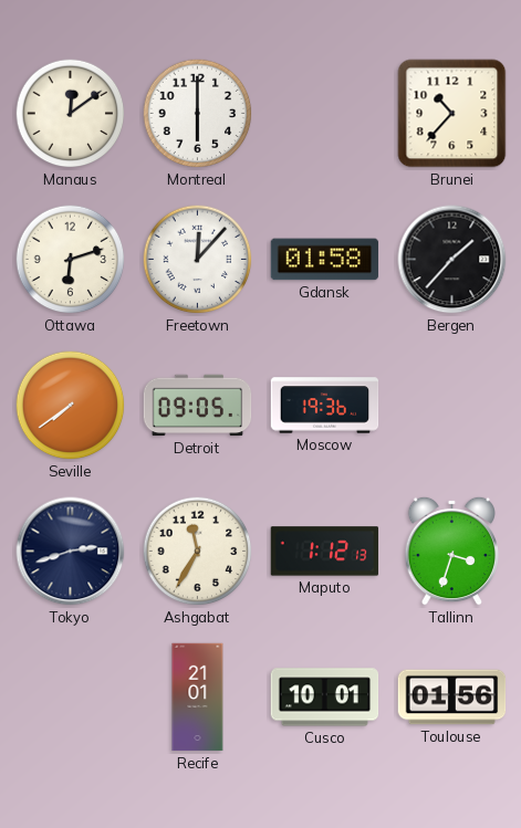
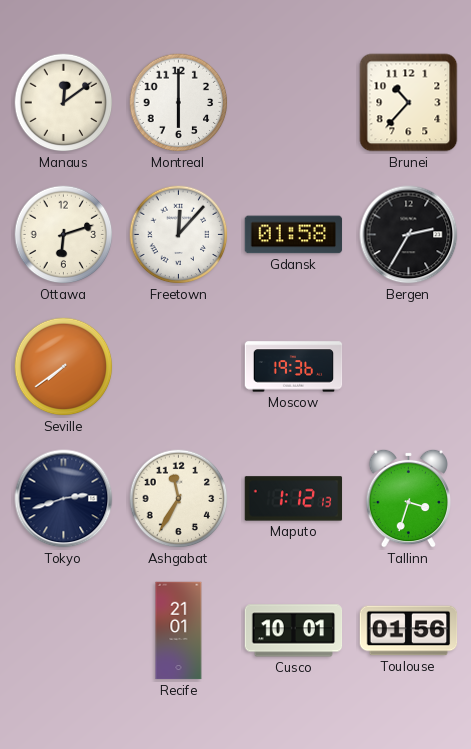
Bergen: 1:37 -> 2:35
Detroit: 09:05 -> none
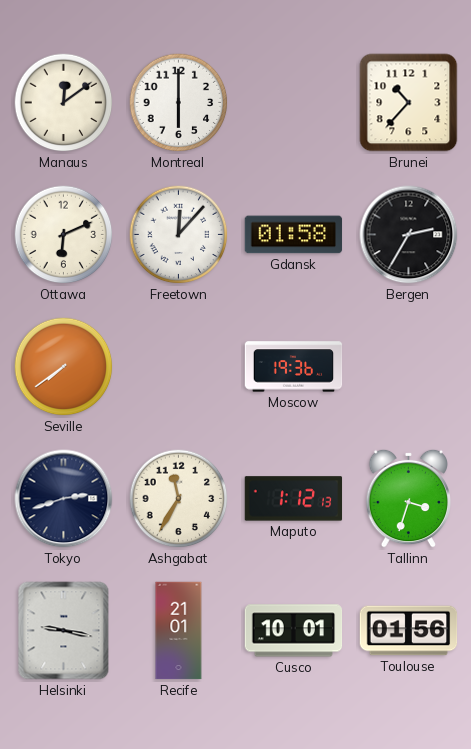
Ottawa: 6:12 -> 6:11
Helsinki: none -> 9:17
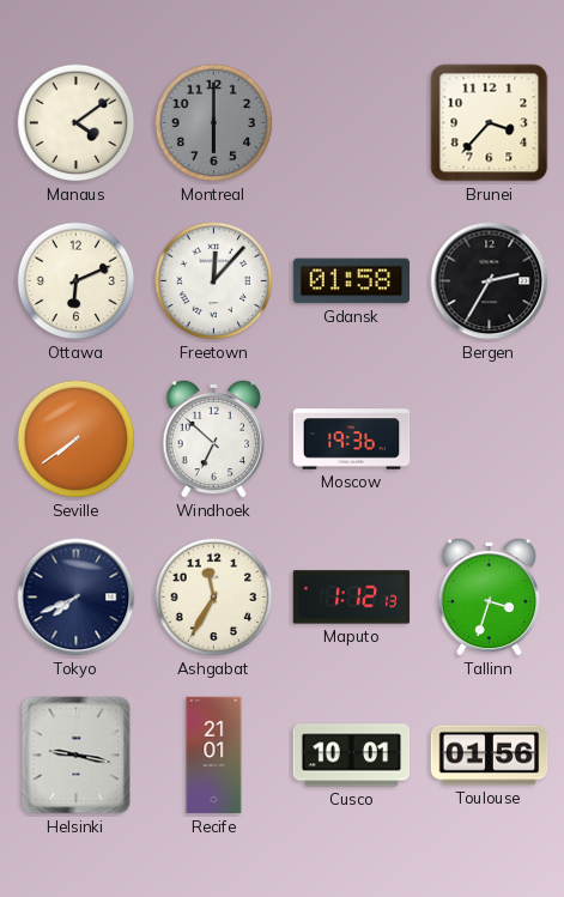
Manaus: 12:09 -> 4:09
Montreal dial: white -> grey
Brunei: 10:37 -> 3:37
Windhoek: none -> 6:52
Tokyo: 2:42 -> 7:41
